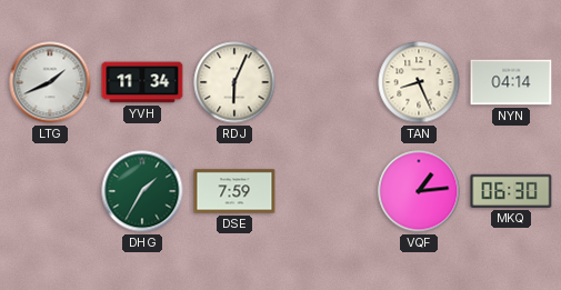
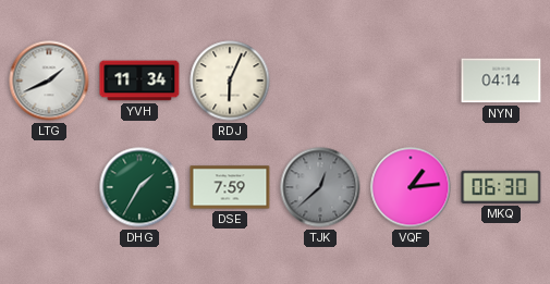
TAN: 8:26 -> none
TJK: none -> 12:38
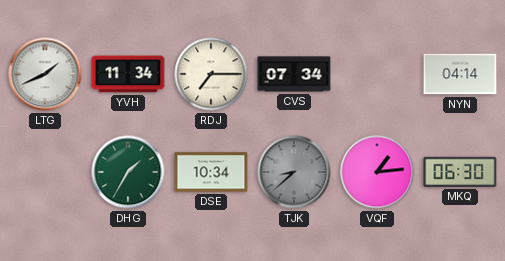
RDJ: 6:04 -> 7:15
CVS: none -> 07:34
DSE: 7:59 -> 10:34
TJK: 12:38 -> 8:38
